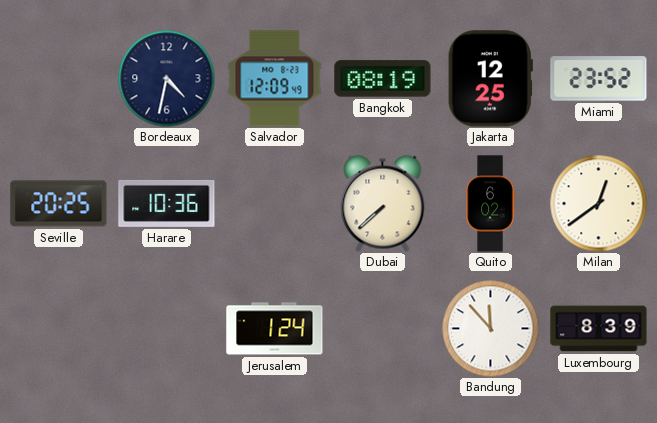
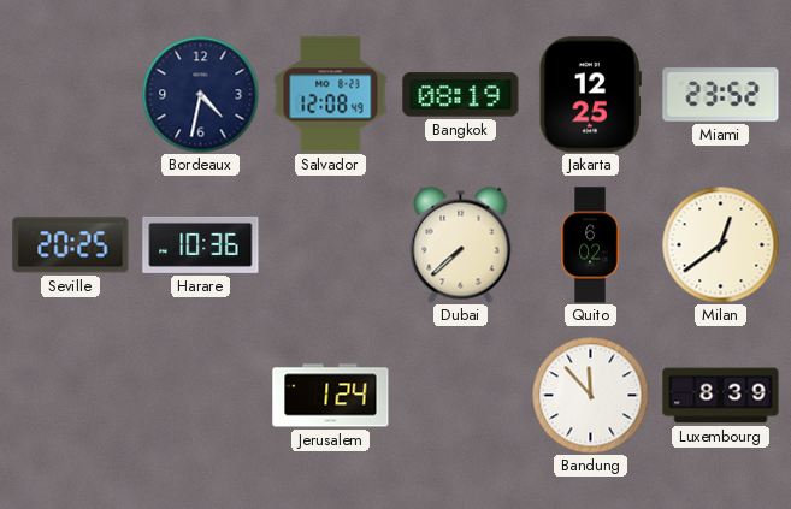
Salvador: 12:09 -> 12:08
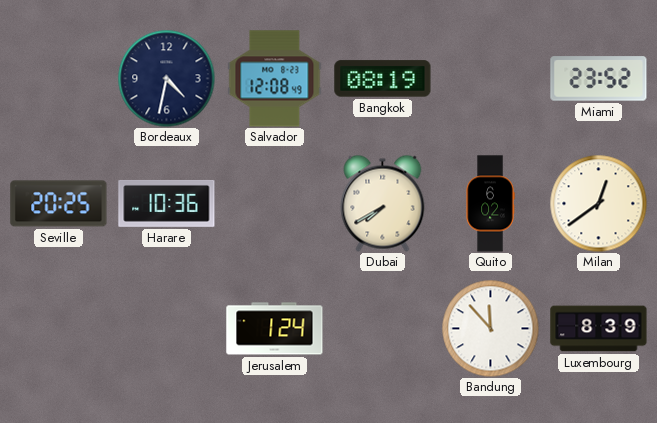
Jakarta: 12:25 -> none
Dubai: 7:38 -> 7:40
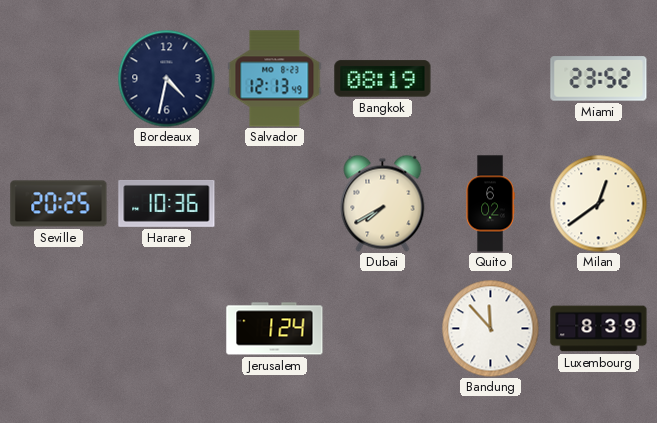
Salvador: 12:08 -> 12:13
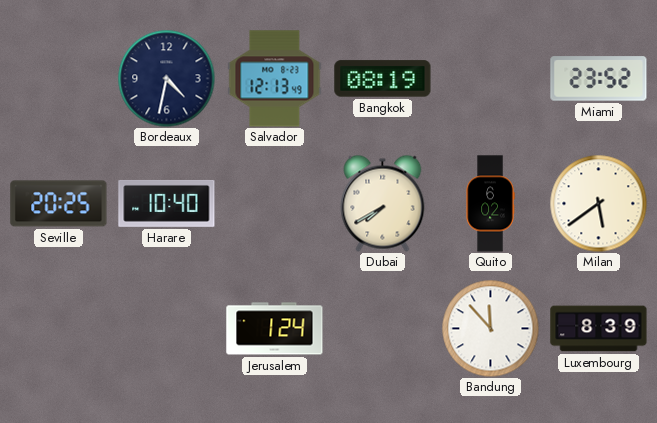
Harare: 10:36 -> 10:40
Milan: 12:39 -> 5:39
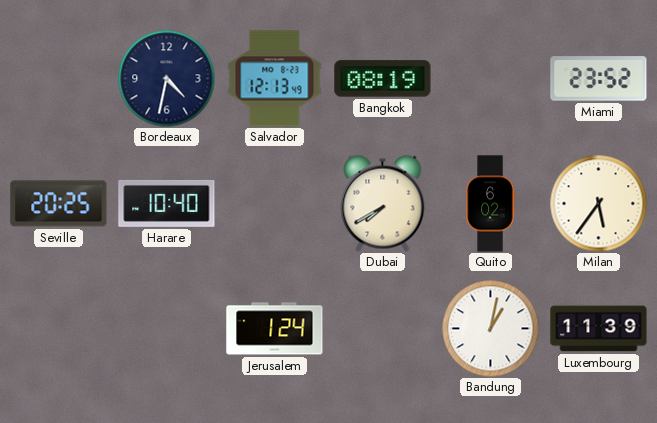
Milan: 5:39 -> 5:36
Bandung: 11:53 -> 1:02
Luxembourg: 8:39 -> 11:39
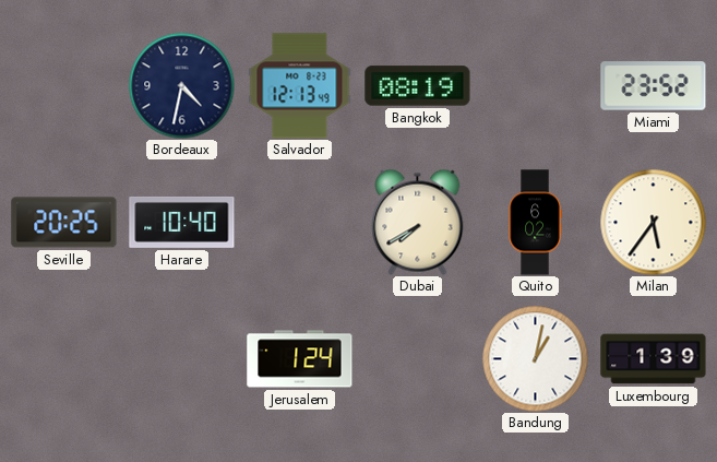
Luxembourg: 11:39 -> 1:39
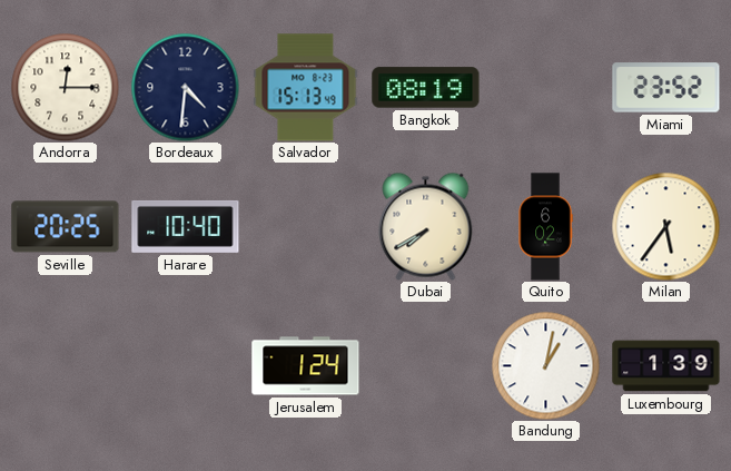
Andorra: none -> 12:15
Bordeaux: 4:32 -> 4:31
Salvador: 12:13 -> 15:13
